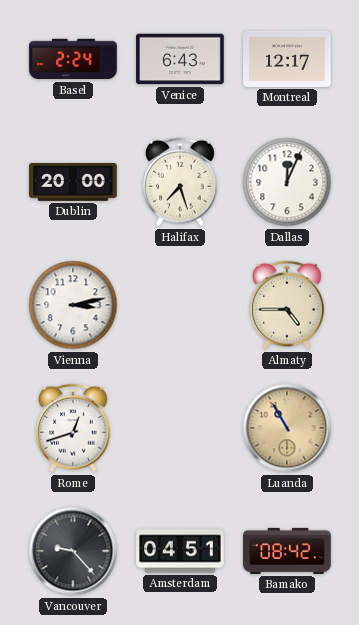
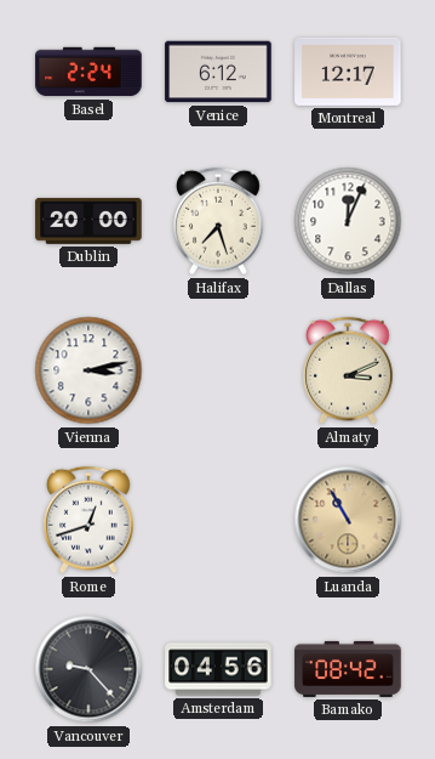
Venice: 6:43 -> 6:12
Almaty: 4:45 -> 3:11
Amsterdam: 04:51 -> 04:56
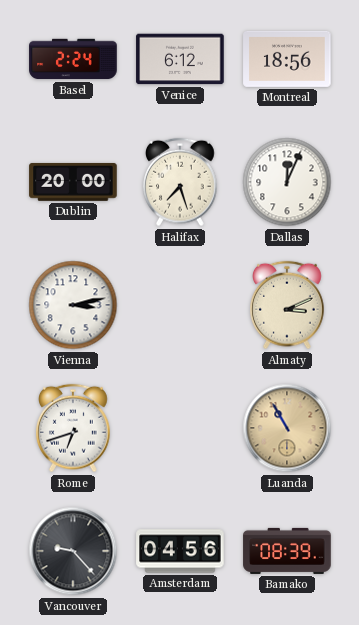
Montreal: 12:17 -> 18:56
Rome: 12:42 -> 6:42
Bamako: 08:42 -> 08:39
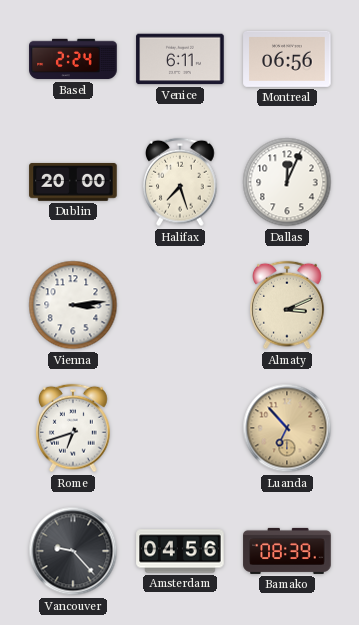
Venice: 6:12 -> 6:11
Montreal: 18:56 -> 06:56
Vienna: 3:13 -> 3:14
Luanda: 10:55 -> 6:53
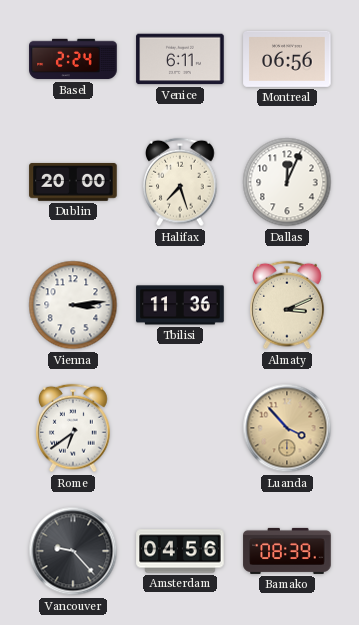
Tbilisi: none -> 11:36
Rome: 6:42 -> 6:39
Luanda: 6:53 -> 3:53
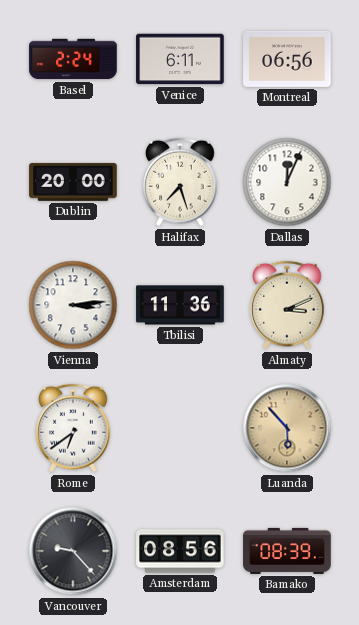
Luanda: 3:53 -> 5:53
Amsterdam: 04:56 -> 08:56
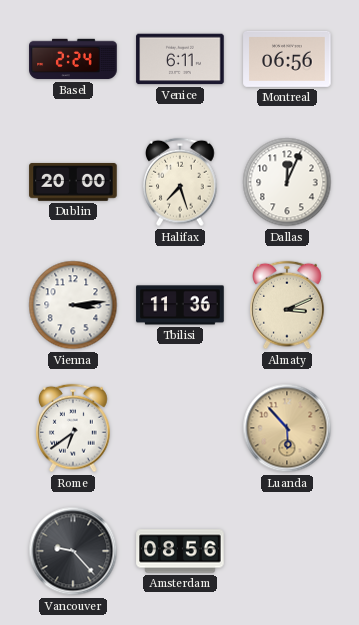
Bamako: 08:39 -> none
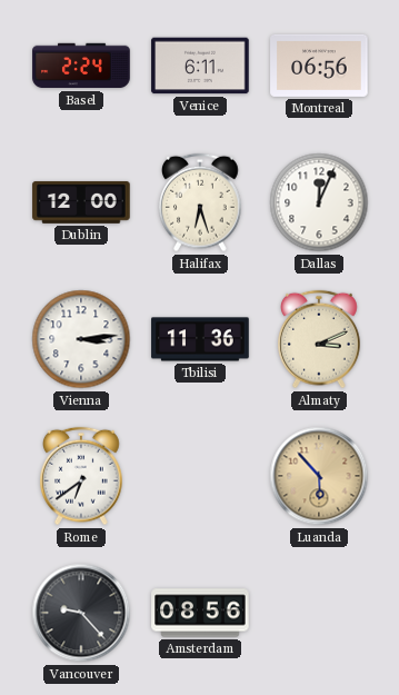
Dublin: 20:00 -> 12:00
Halifax: 7:27 -> 6:27
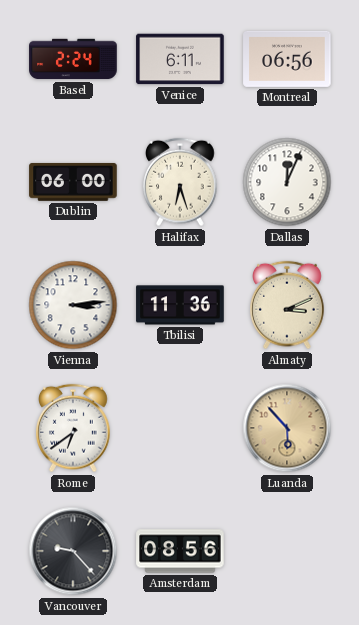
Dublin: 12:00 -> 06:00
